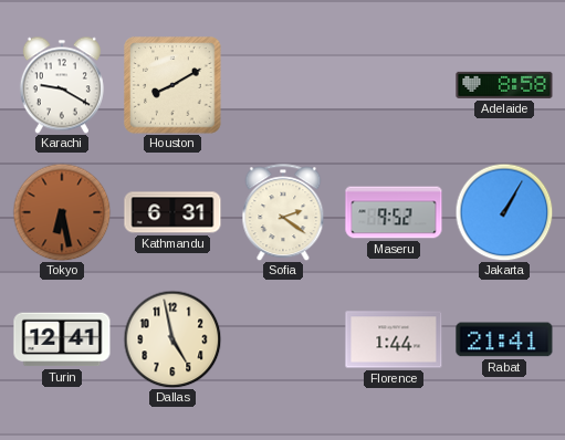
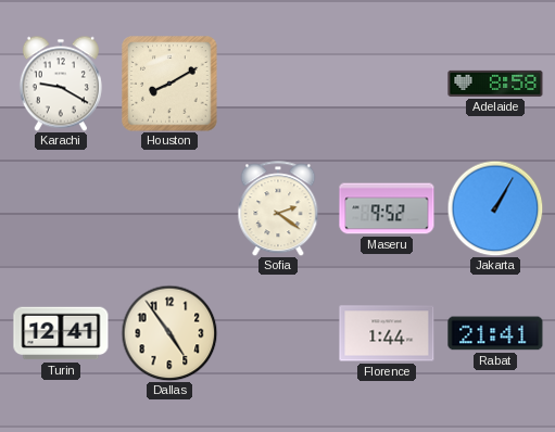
Tokyo: 6:28 -> none
Kathmandu: 6:31 -> none
Dallas: 4:58 -> 4:54
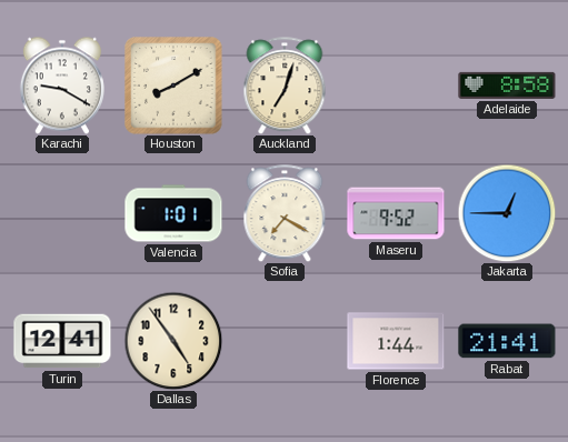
Auckland: none -> 7:03
Valencia: none -> 1:01
Sofia: 2:21 -> 7:20
Jakarta: 1:05 -> 12:45
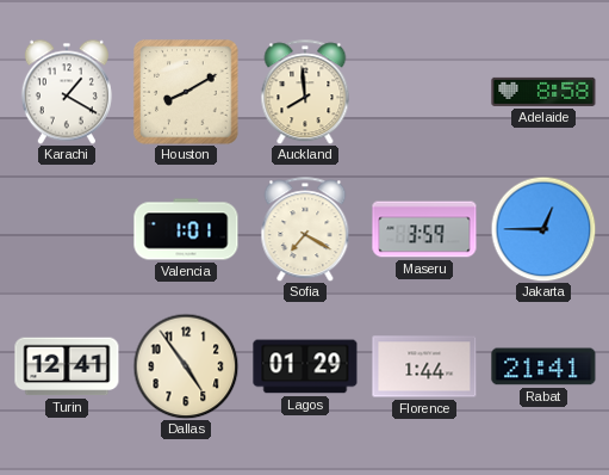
Karachi: 9:20 -> 1:20
Auckland: 7:03 -> 7:59
Maseru: 9:52 -> 3:59
Lagos: none -> 01:29
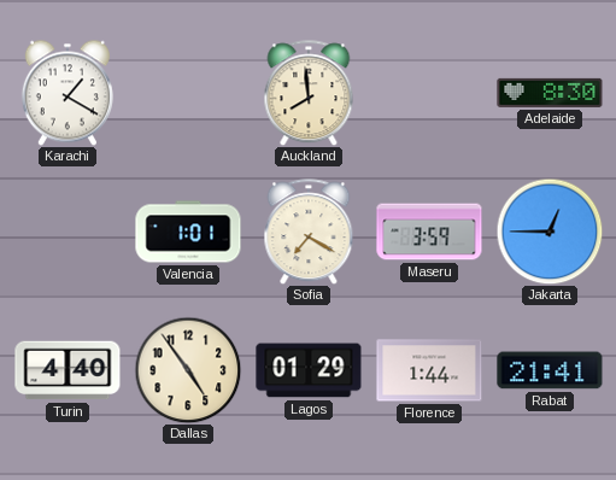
Houston: 8:10 -> none
Adelaide: 8:58 -> 8:30
Turin: 12:41 -> 4:40
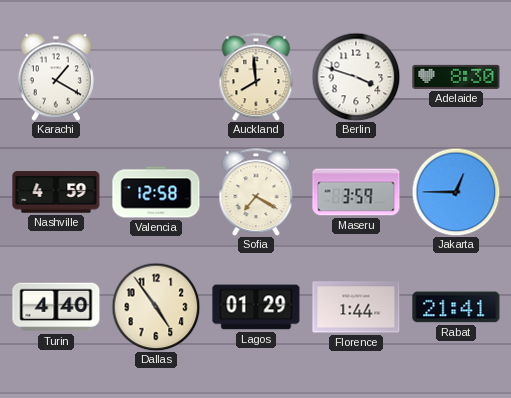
Berlin: none -> 3:48
Nashville: none -> 4:59
Valencia: 1:01 -> 12:58
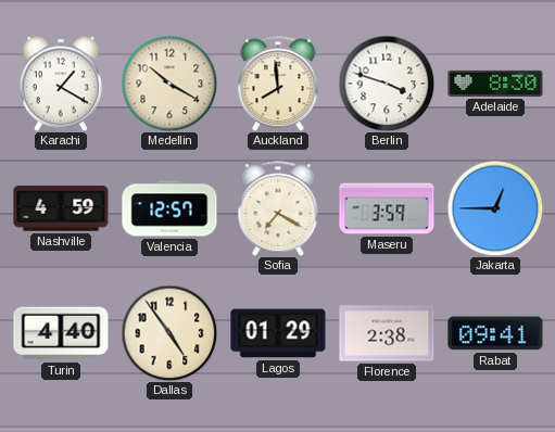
Medellin: none -> 10:20
Valencia: 12:58 -> 12:57
Florence: 1:44 -> 2:38
Rabat: 21:41 -> 09:41
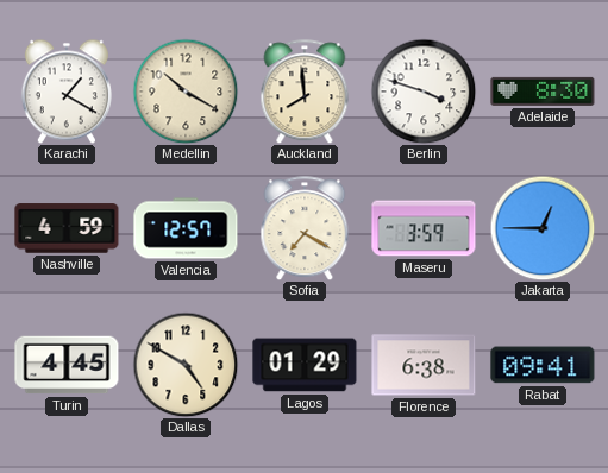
Turin: 4:40 -> 4:45
Dallas: 4:54 -> 4:50
Florence: 2:38 -> 6:38
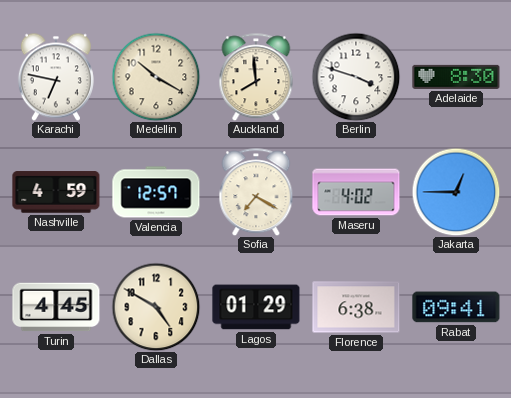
Karachi: 1:20 -> 6:47
Maseru: 3:59 -> 4:02
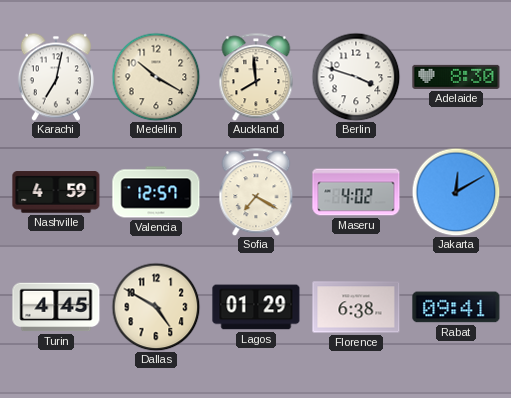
Karachi: 6:47 -> 7:02
Jakarta: 12:45 -> 12:10
